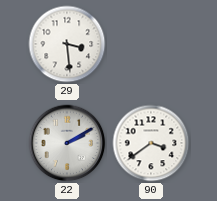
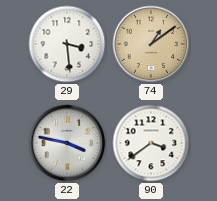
74: none -> 1:09
22: 2:10 -> 3:47
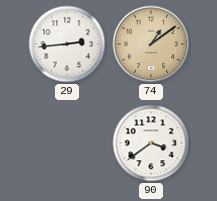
29: 3:29 -> 2:44
22: 3:47 -> none
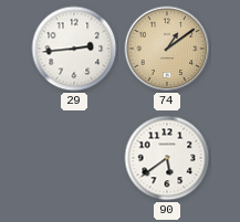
90: 3:39 -> 5:39
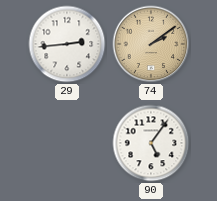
74: 1:09 -> 2:09
90: 5:39 -> 5:06
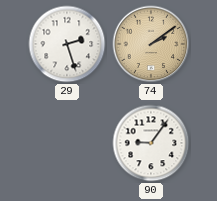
29: 2:44 -> 2:27
90: 5:06 -> 9:06
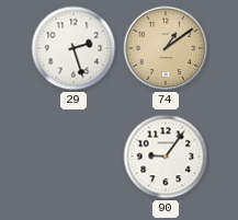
74: 2:09 -> 1:09
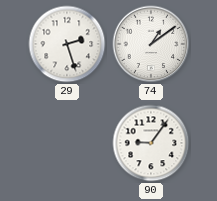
74 dial: champagne -> white
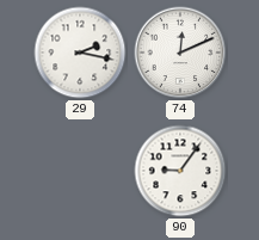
29: 2:27 -> 2:17
74: 1:09 -> 12:11
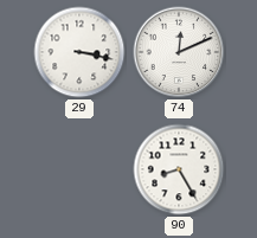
29: 2:17 -> 3:17
90: 9:06 -> 8:25
